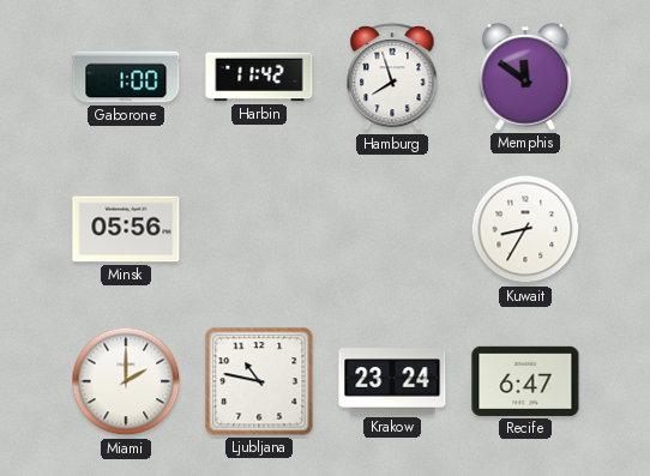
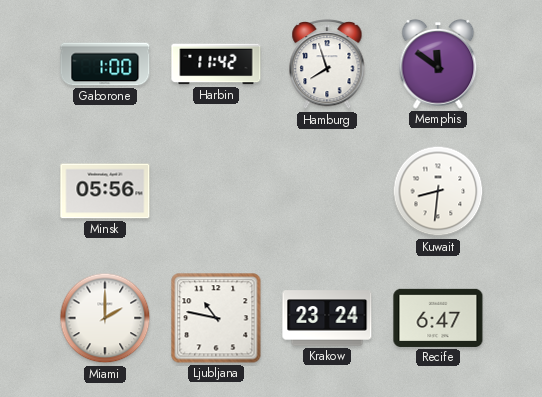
Kuwait: 8:35 -> 8:31
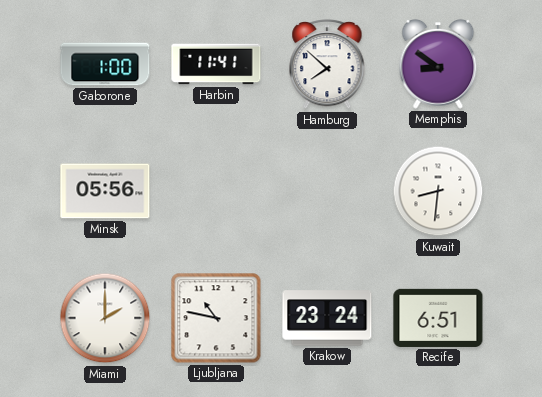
Harbin: 11:42 -> 11:41
Hamburg: 7:57 -> 7:52
Memphis: 11:51 -> 8:51
Recife: 6:47 -> 6:51
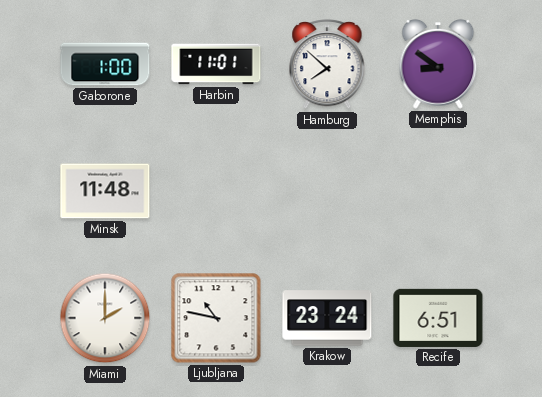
Harbin: 11:41 -> 11:01
Minsk: 05:56 -> 11:48
Kuwait: 8:31 -> none
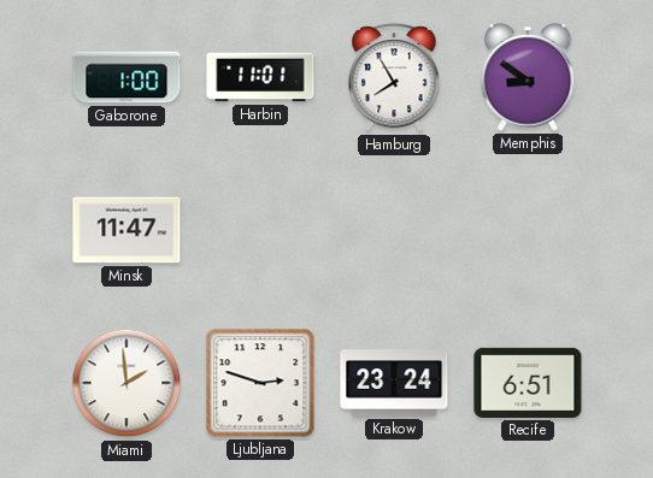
Hamburg: 7:52 -> 7:55
Minsk: 11:48 -> 11:47
Miami: 2:00 -> 1:59
Ljubljana: 10:47 -> 2:48
